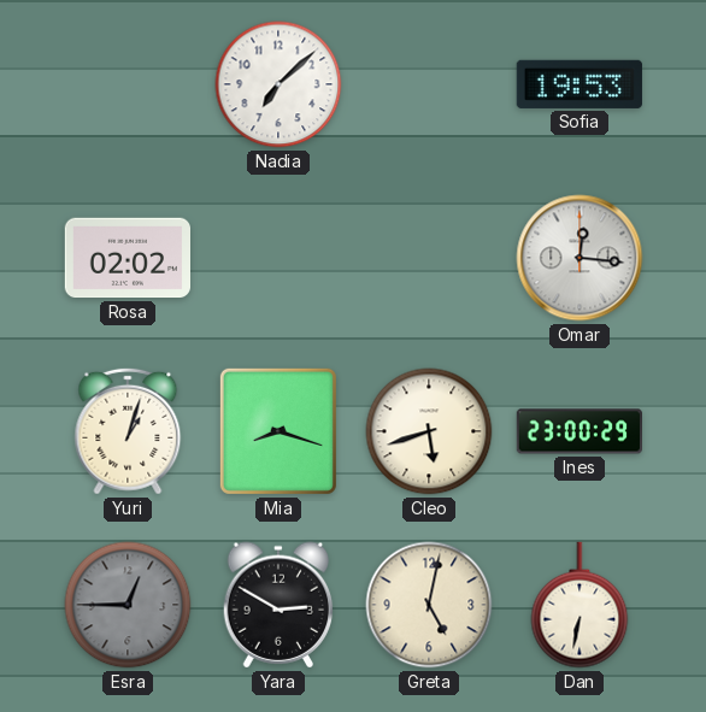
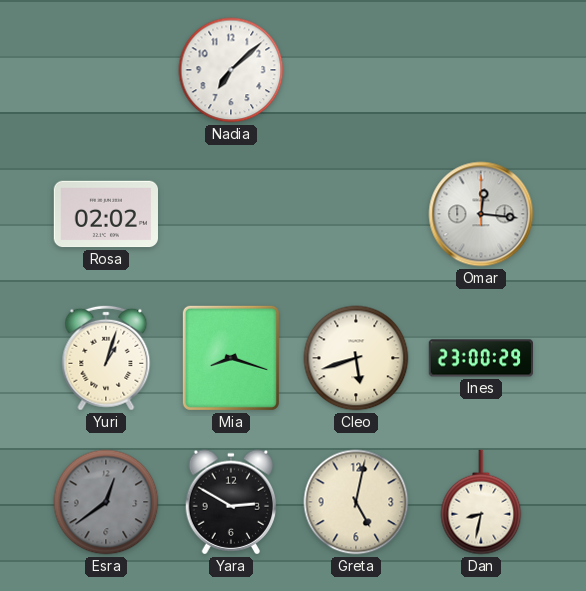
Sofia: 19:53 -> none
Esra: 12:45 -> 12:39
Dan: 6:32 -> 8:32
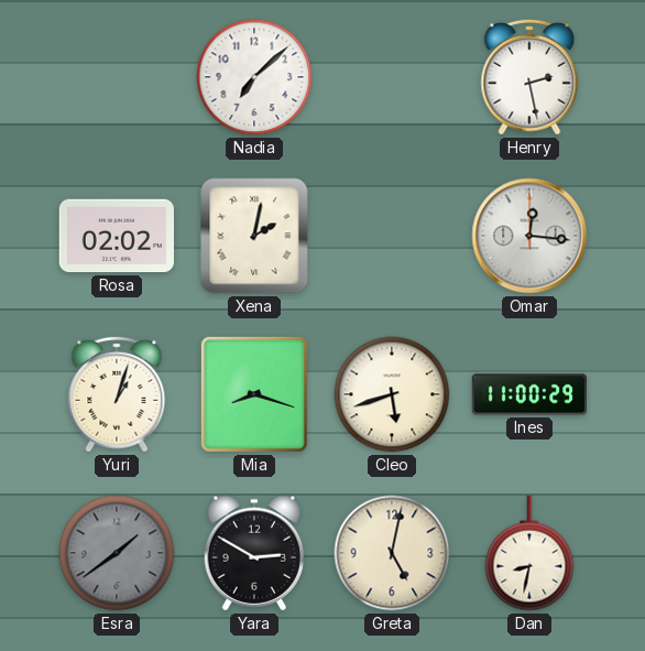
Henry: none -> 2:28
Xena: none -> 2:02
Ines: 23:00 -> 11:00
Esra: 12:39 -> 1:39
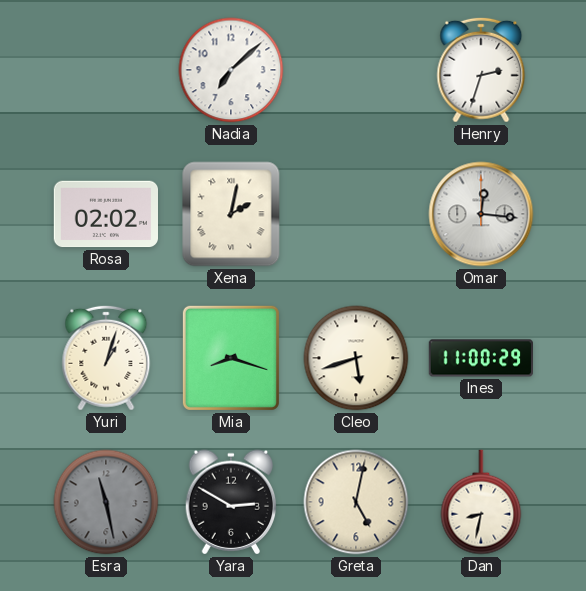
Henry: 2:28 -> 2:33
Esra: 1:39 -> 11:28
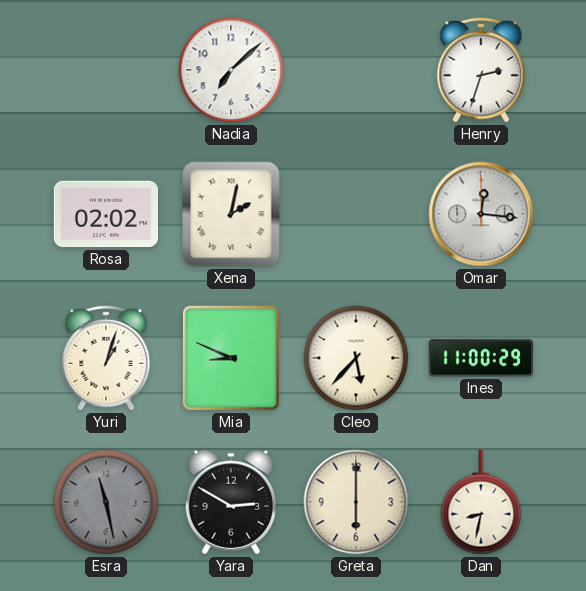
Mia: 8:18 -> 8:49
Cleo: 5:42 -> 5:37
Greta: 5:02 -> 6:00
